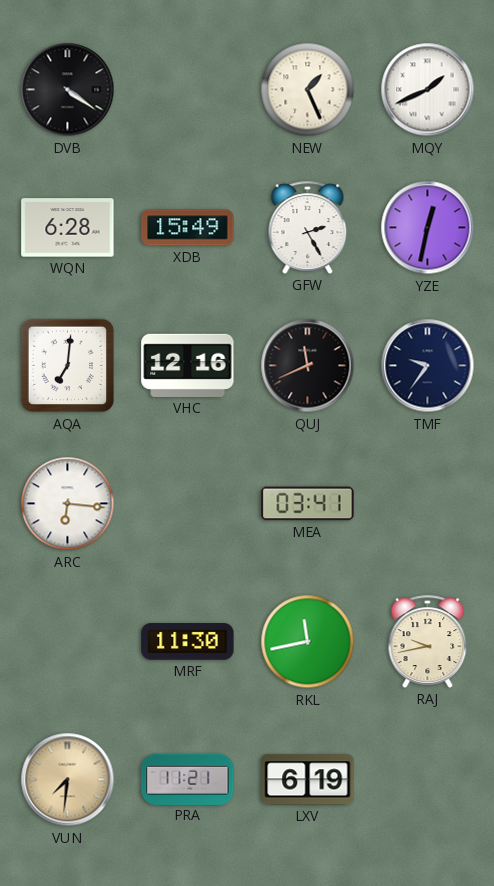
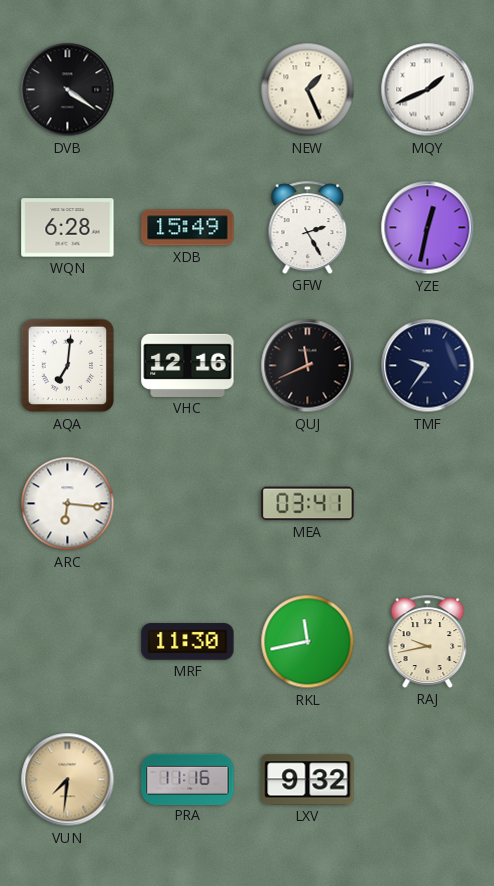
PRA: 11:21 -> 11:16
LXV: 6:19 -> 9:32
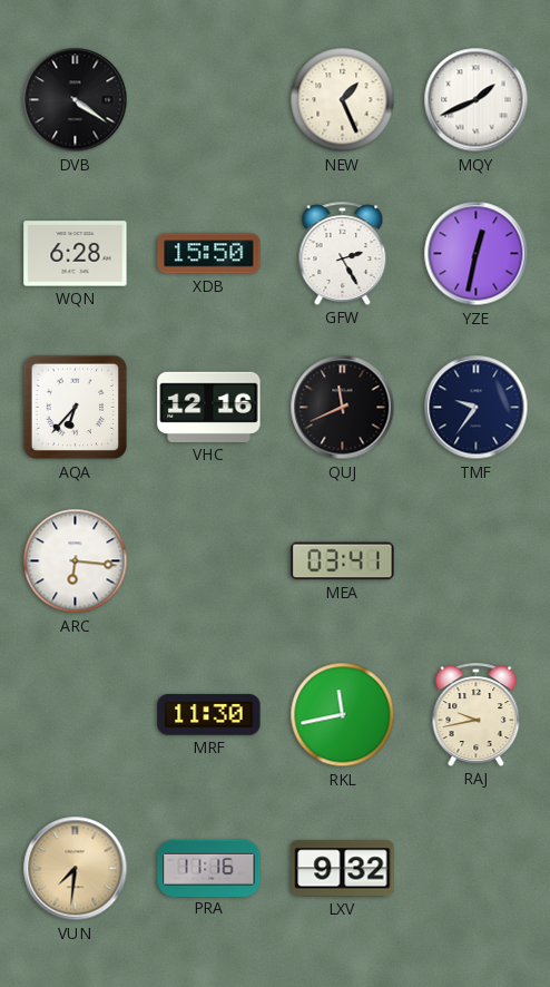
XDB: 15:49 -> 15:50
AQA: 7:01 -> 6:37
